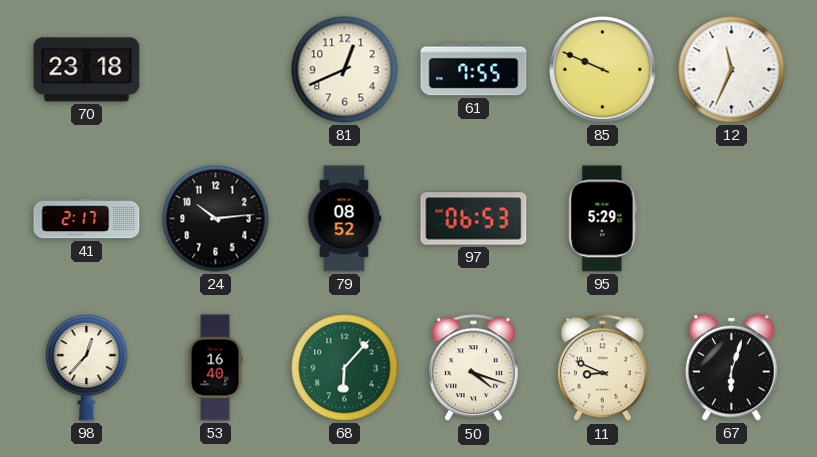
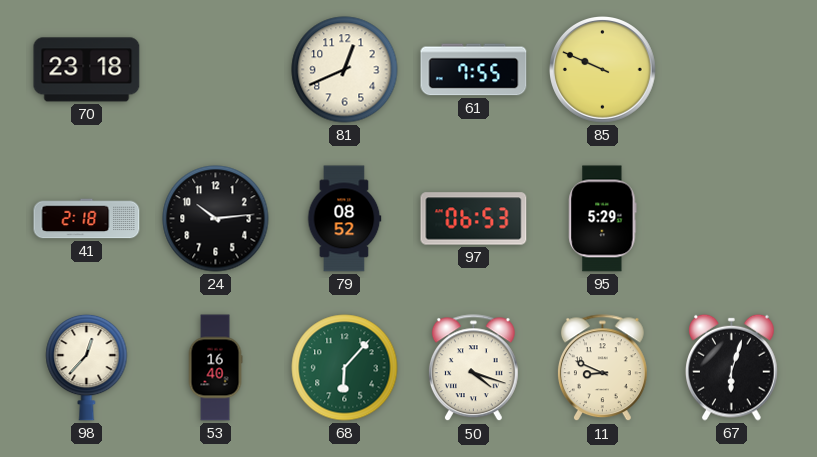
12: 11:34 -> none
41: 2:17 -> 2:18
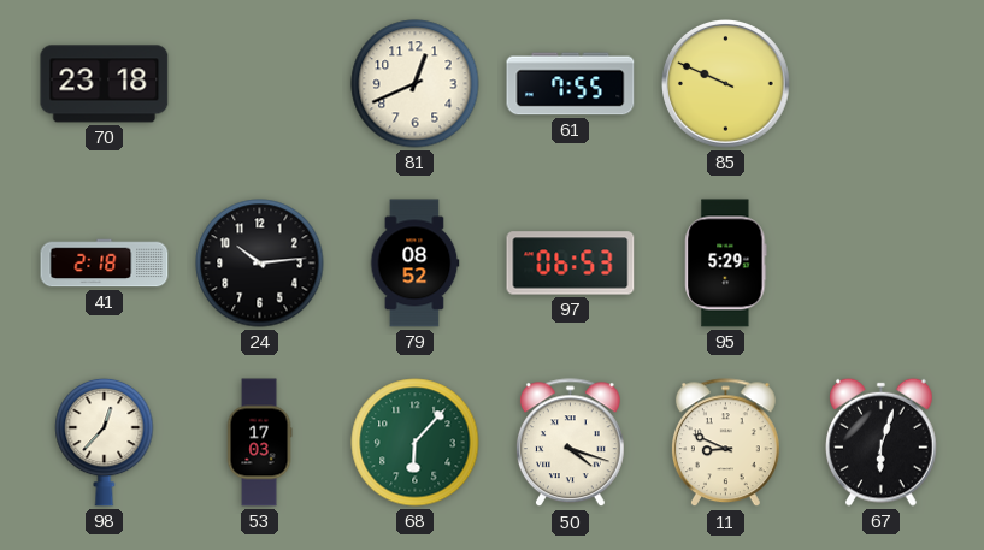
53: 16:40 -> 17:03
